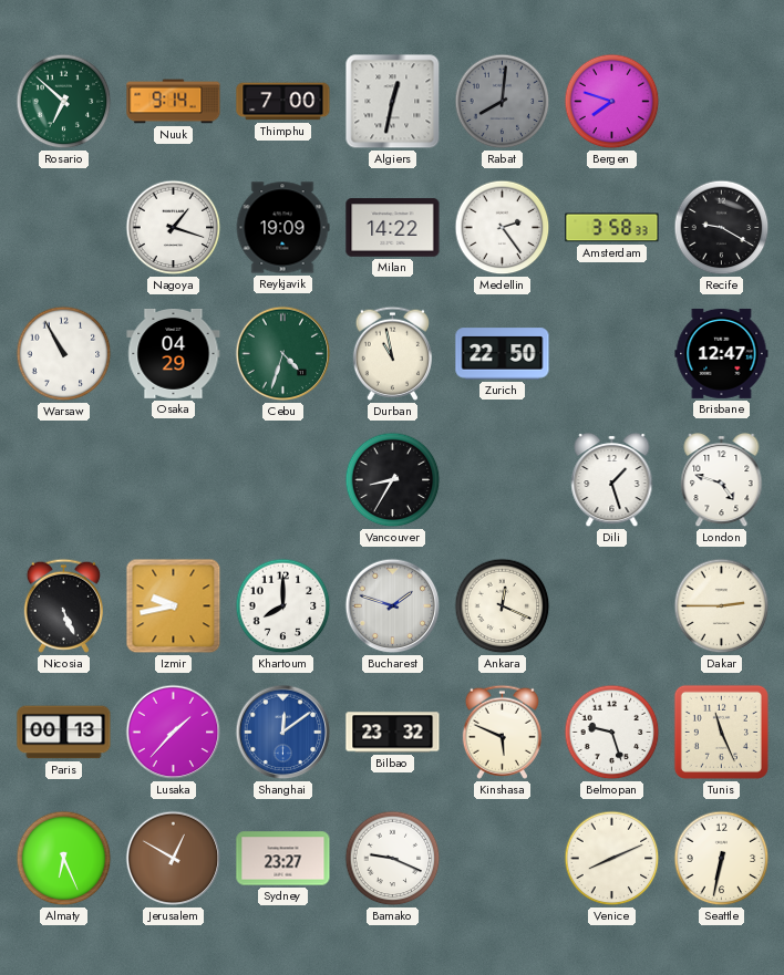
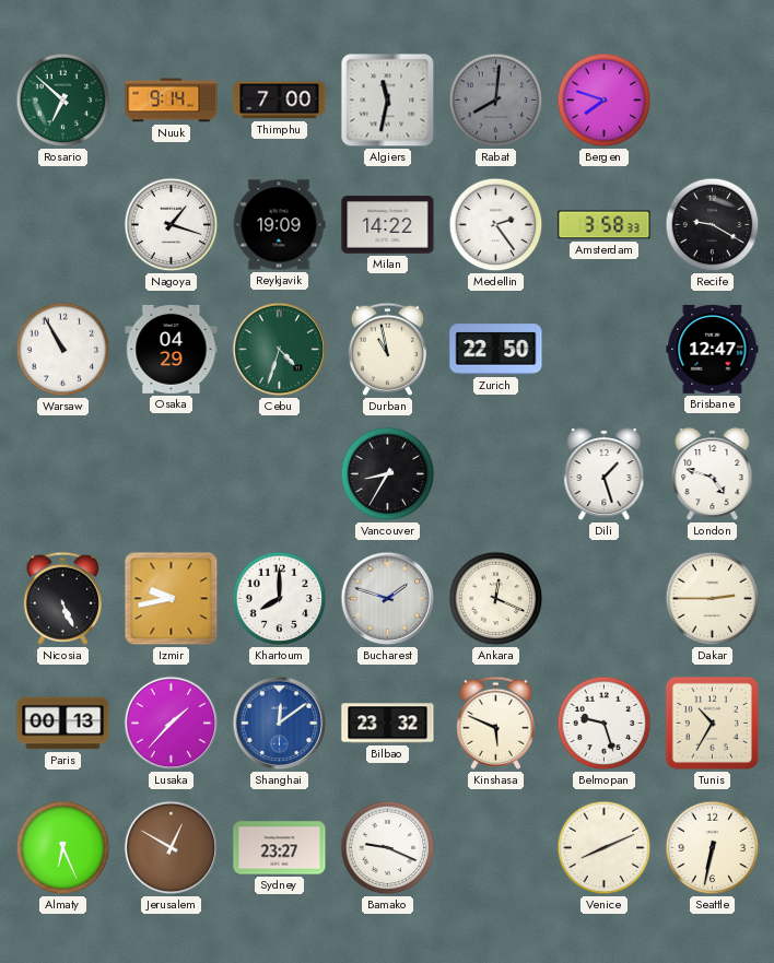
Algiers: 12:32 -> 11:32
Tunis: 11:26 -> 10:35
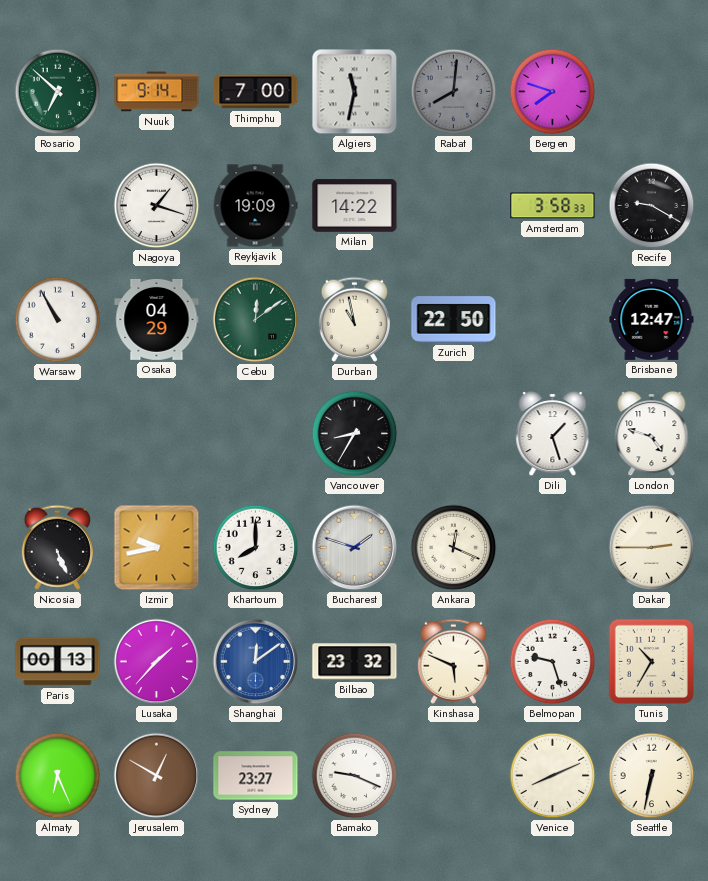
Medellin: 2:24 -> none
Cebu: 4:33 -> 12:09
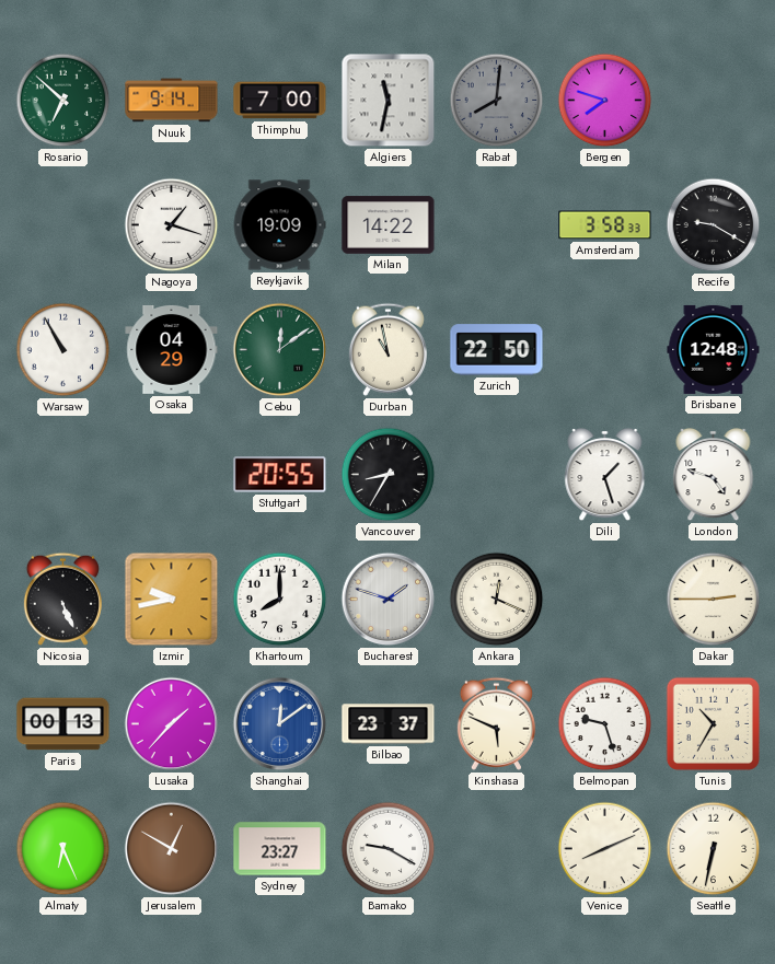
Brisbane: 12:47 -> 12:48
Stuttgart: none -> 20:55
Bilbao: 23:32 -> 23:37
Bamako: 9:19 -> 9:20
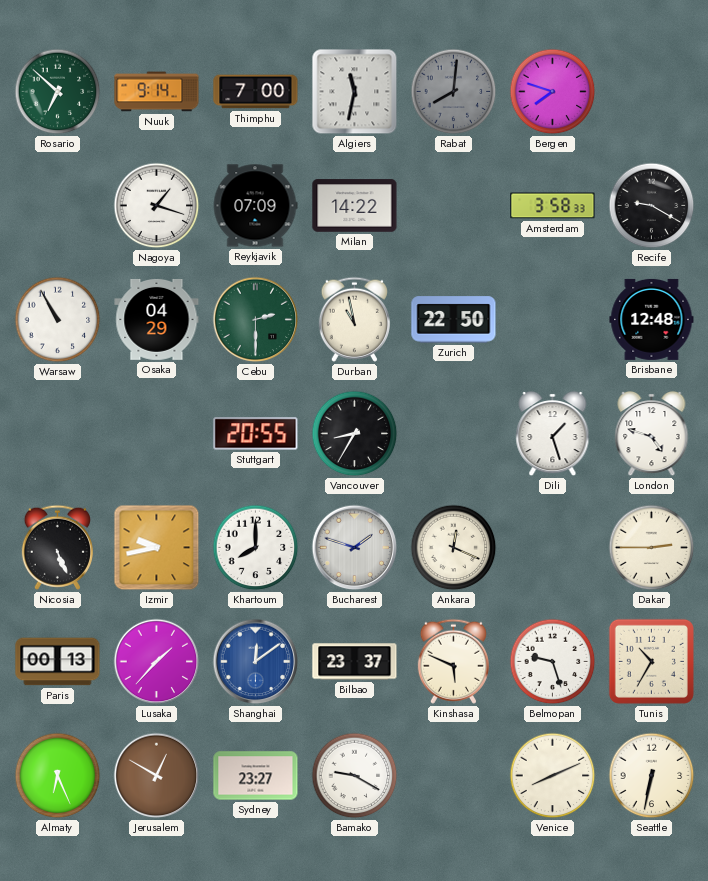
Reykjavik: 19:09 -> 07:09
Cebu: 12:09 -> 2:30
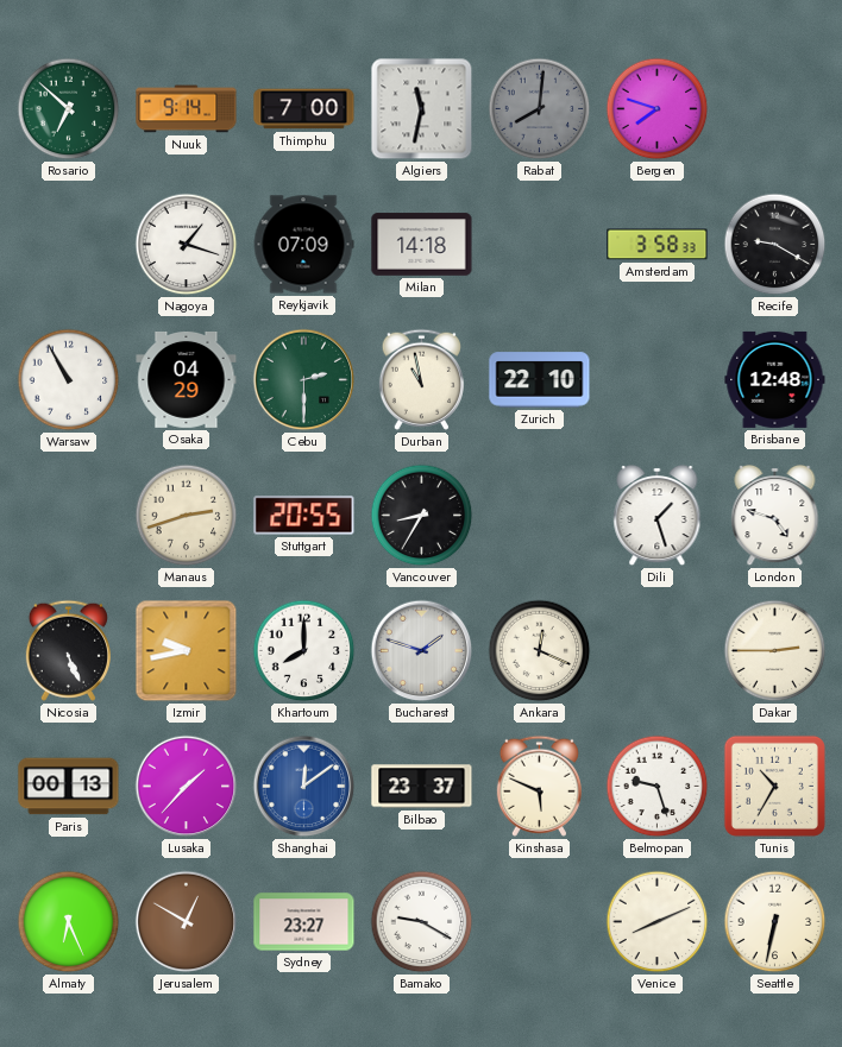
Milan: 14:22 -> 14:18
Zurich: 22:50 -> 22:10
Manaus: none -> 2:42
